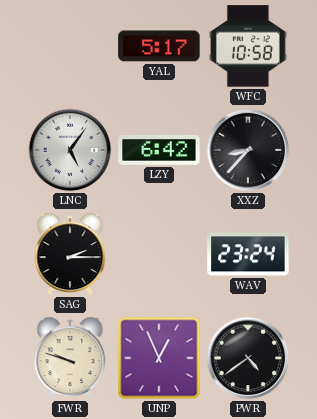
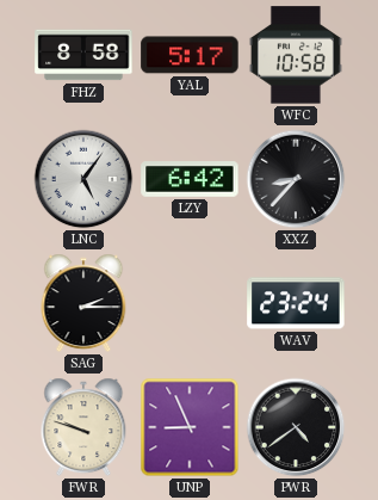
FHZ: none -> 8:58
UNP: 12:56 -> 8:56
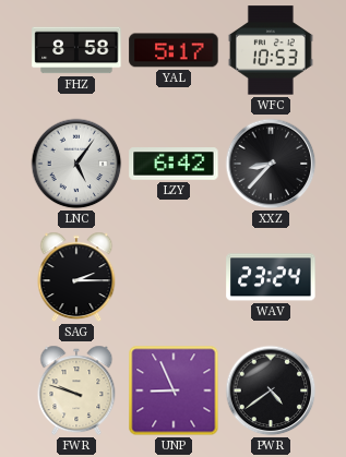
WFC: 10:58 -> 10:53
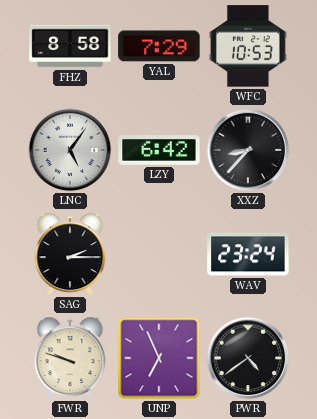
YAL: 5:17 -> 7:29
UNP: 8:56 -> 6:56
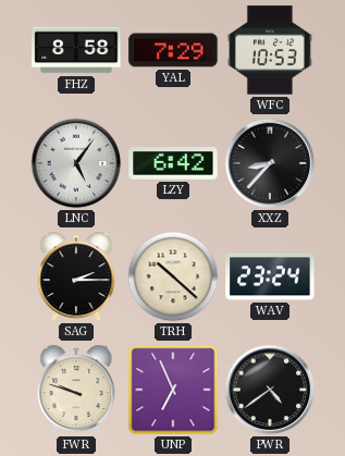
TRH: none -> 10:22
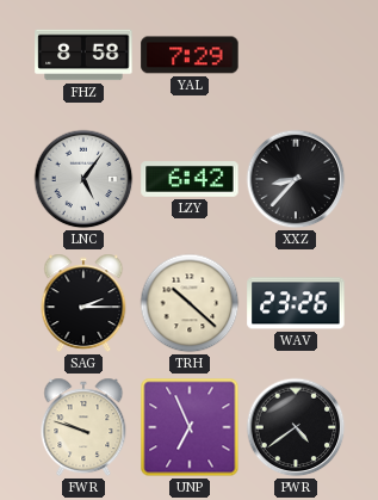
WFC: 10:53 -> none
WAV: 23:24 -> 23:26
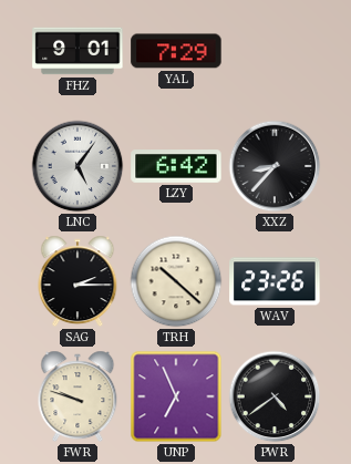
FHZ: 8:58 -> 9:01
